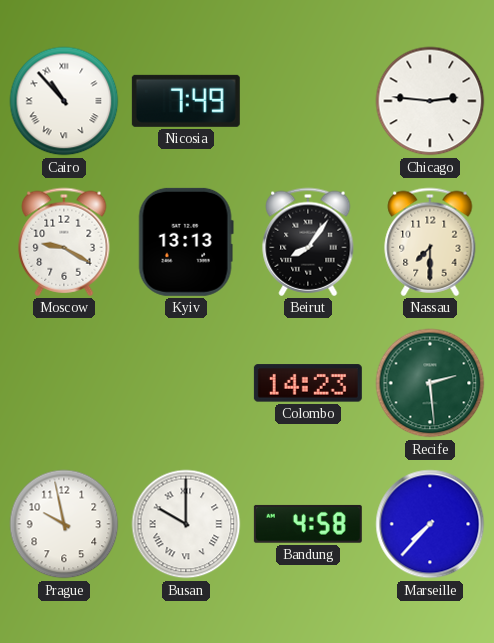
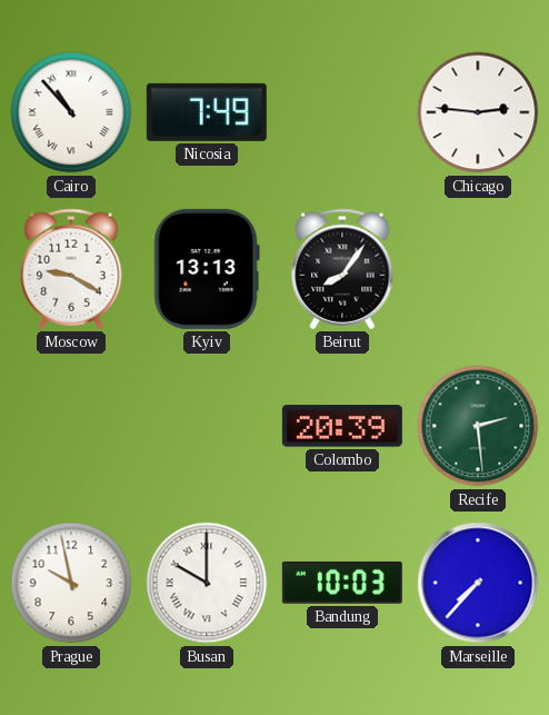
Nassau: 7:30 -> none
Colombo: 14:23 -> 20:39
Bandung: 4:58 -> 10:03
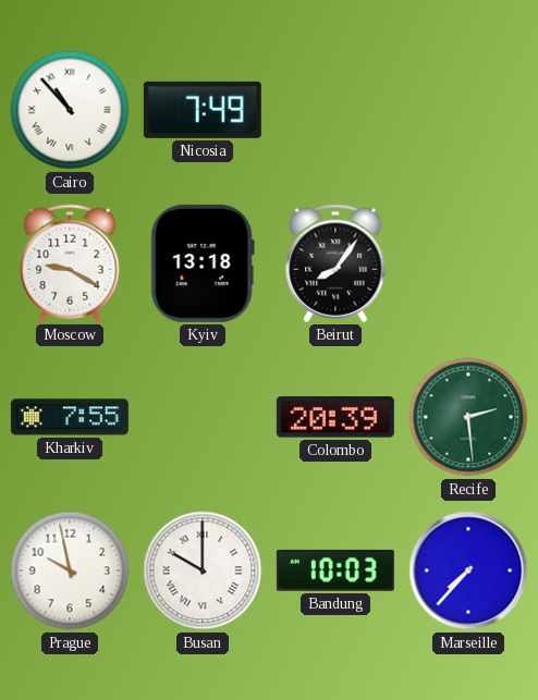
Chicago: 2:46 -> none
Kyiv: 13:13 -> 13:18
Kharkiv: none -> 7:55
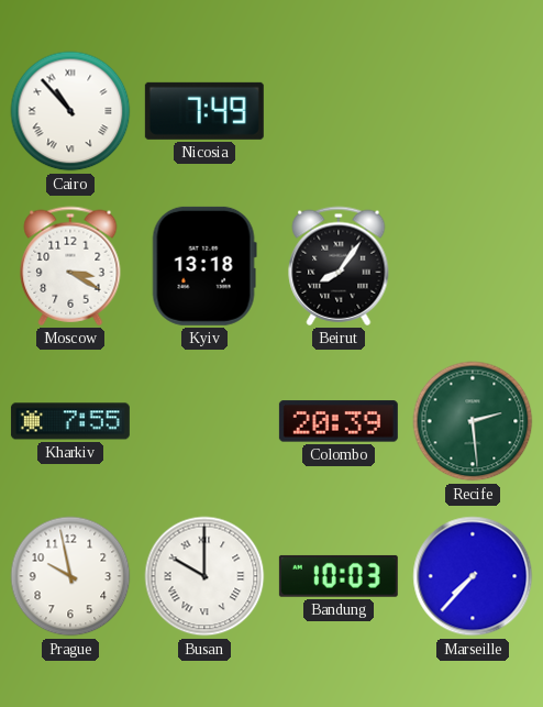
Moscow: 9:20 -> 3:20
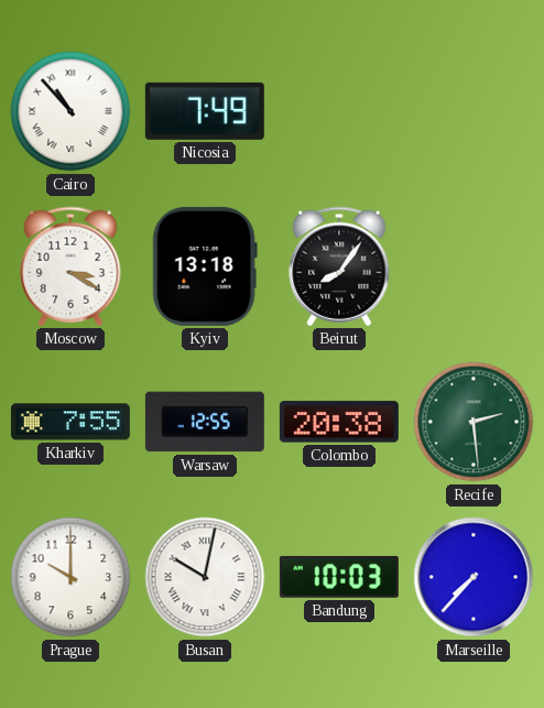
Warsaw: none -> 12:55
Colombo: 20:39 -> 20:38
Prague: 9:58 -> 10:00
Busan: 10:00 -> 10:02
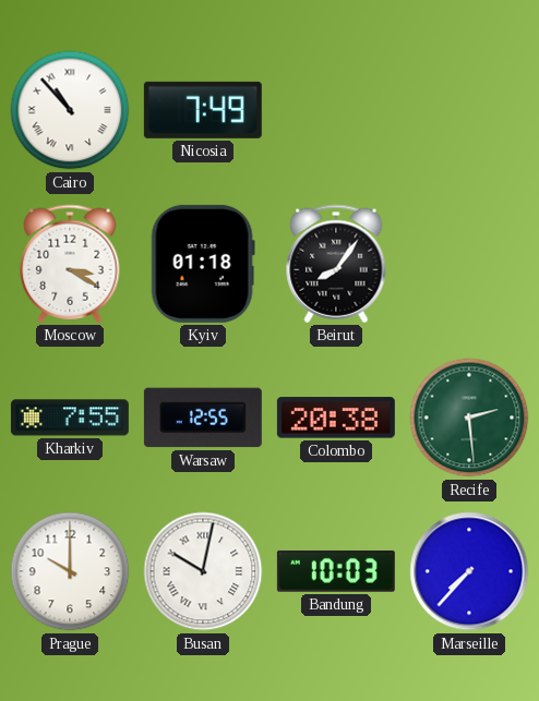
Kyiv: 13:18 -> 01:18
